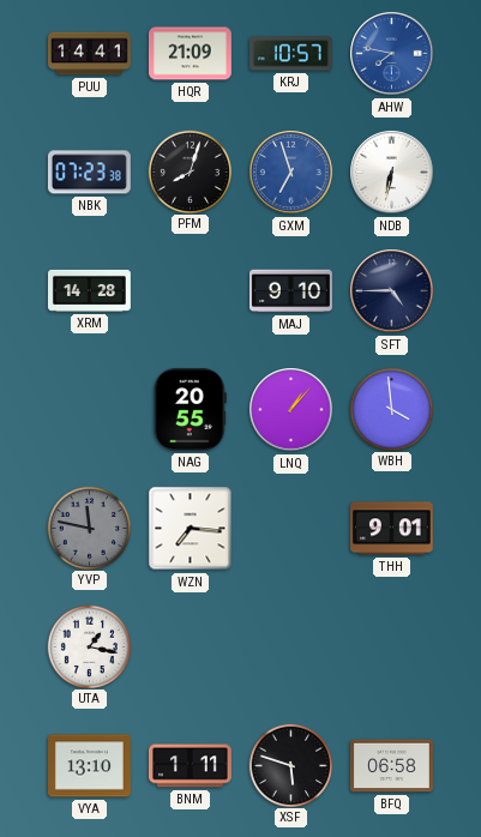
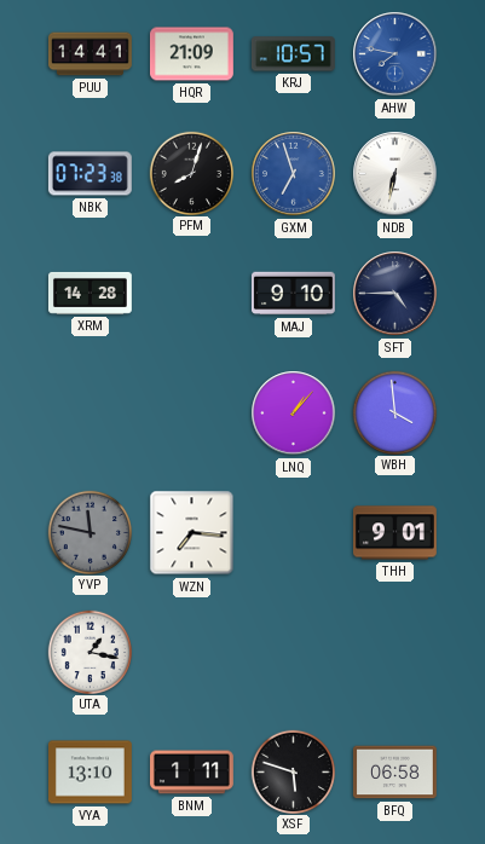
NAG: 20:55 -> none
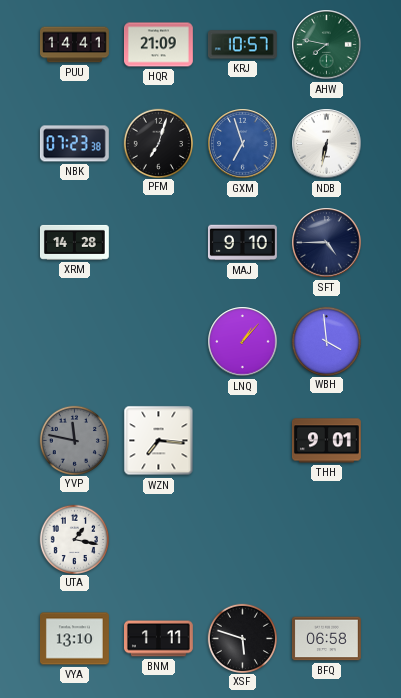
AHW dial: blue -> green
PFM: 8:03 -> 7:03
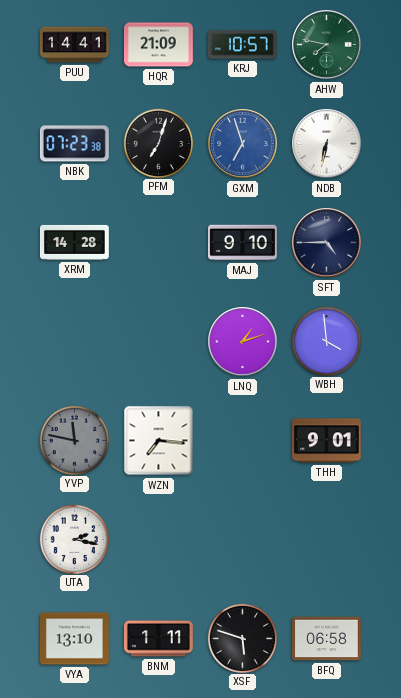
LNQ: 1:07 -> 1:12
UTA: 1:17 -> 2:17
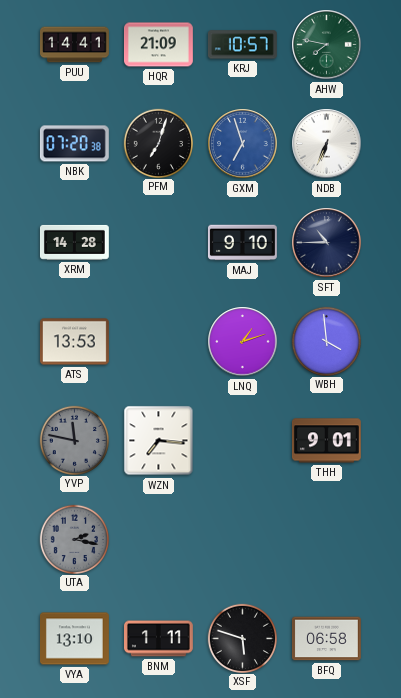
NBK: 07:23 -> 07:20
NDB: 6:32 -> 6:34
SFT: 4:45 -> 10:45
ATS: none -> 13:53
UTA dial: white -> grey
